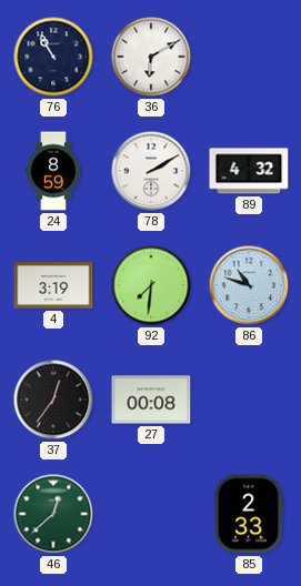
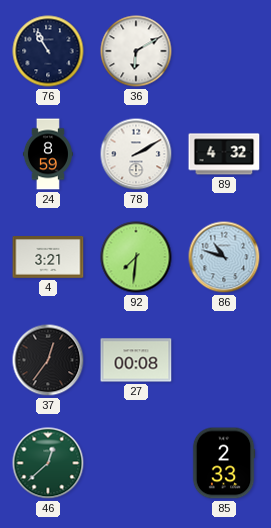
4: 3:19 -> 3:21
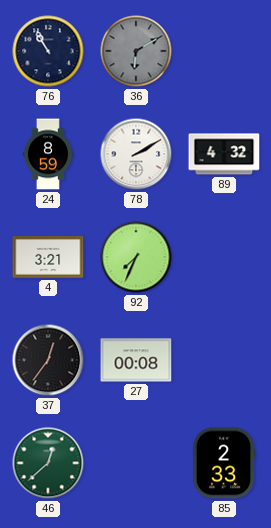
36 dial: white -> grey
92: 7:31 -> 7:34
86: 10:48 -> none
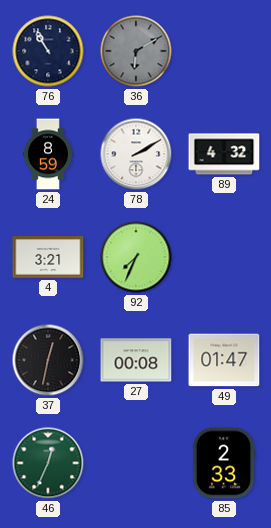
37: 12:36 -> 12:32
49: none -> 01:47
46: 12:38 -> 12:34
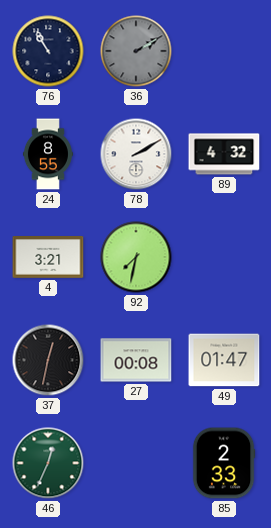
36: 6:10 -> 2:10
24: 8:59 -> 8:55
92: 7:34 -> 7:32
